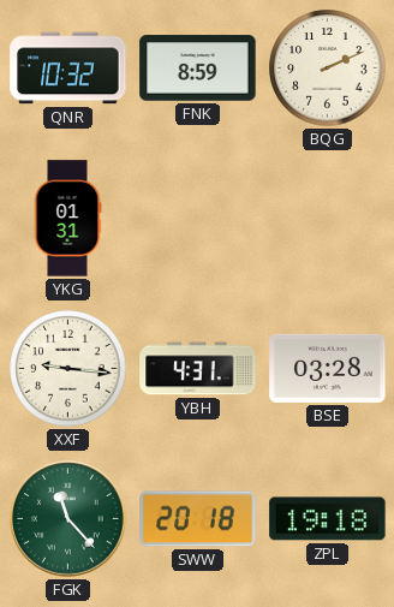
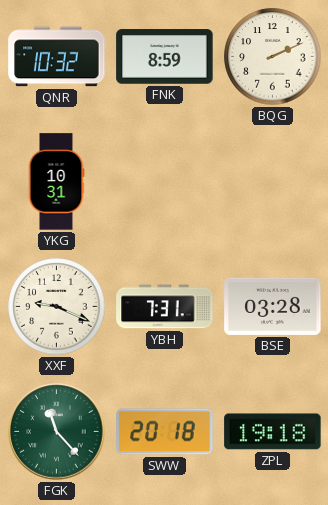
YKG: 01:31 -> 10:31
XXF: 9:16 -> 9:19
YBH: 4:31 -> 7:31
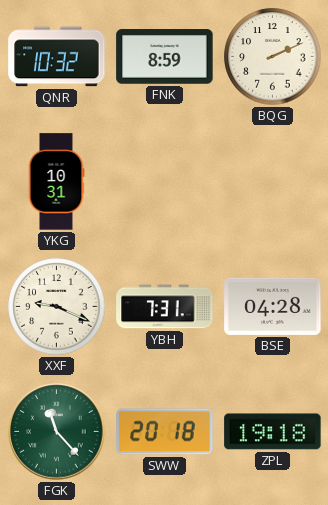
BSE: 03:28 -> 04:28
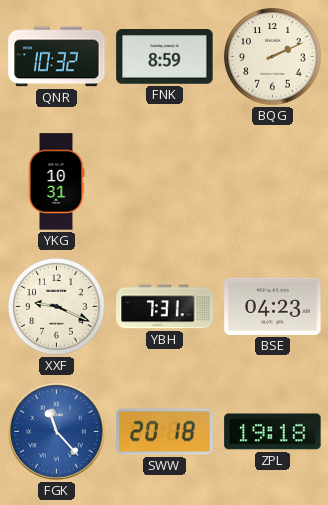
BSE: 04:28 -> 04:23
FGK dial: green -> blue
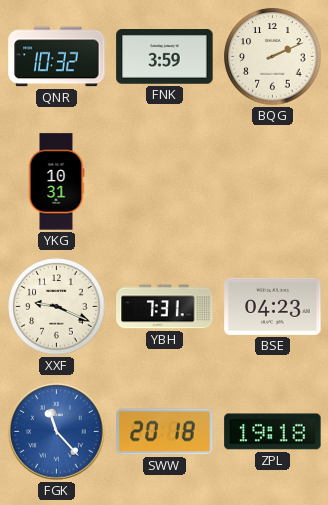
FNK: 8:59 -> 3:59
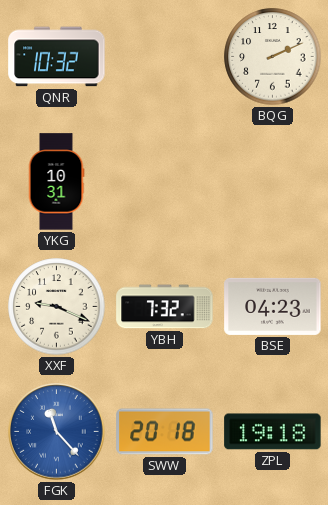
FNK: 3:59 -> none
YBH: 7:31 -> 7:32
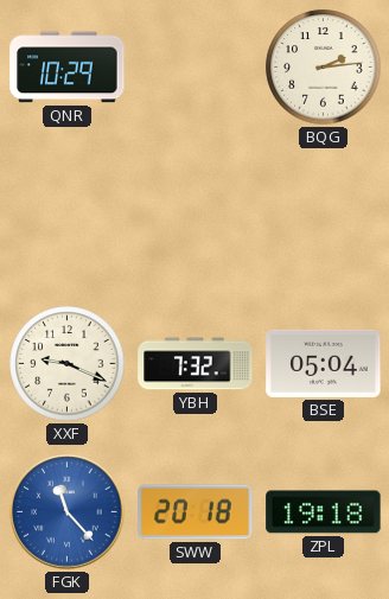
QNR: 10:32 -> 10:29
BQG: 2:11 -> 2:14
YKG: 10:31 -> none
BSE: 04:23 -> 05:04
